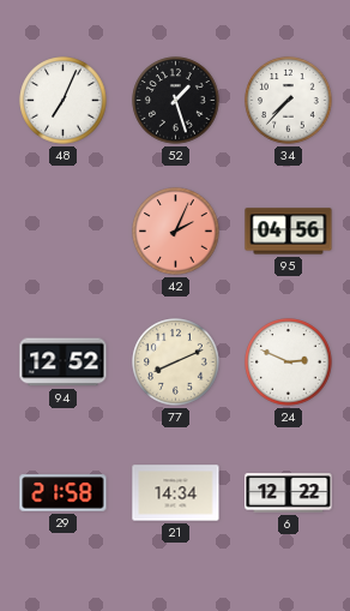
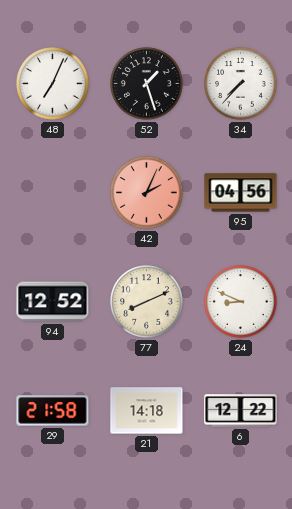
24: 2:49 -> 8:49
21: 14:34 -> 14:18
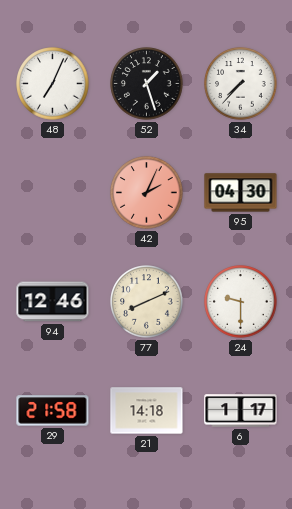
95: 04:56 -> 04:30
94: 12:52 -> 12:46
24: 8:49 -> 9:30
6: 12:22 -> 1:17
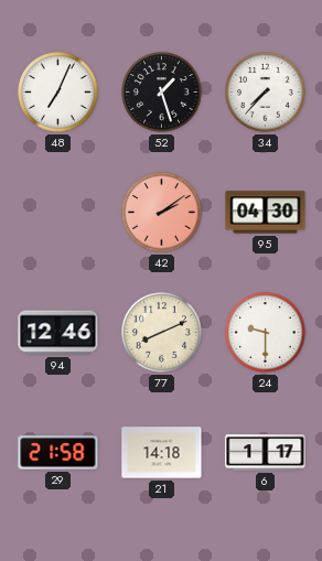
42: 2:04 -> 2:09
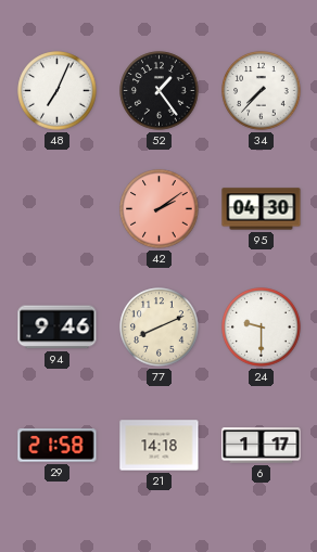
52: 1:27 -> 1:24
94: 12:46 -> 9:46
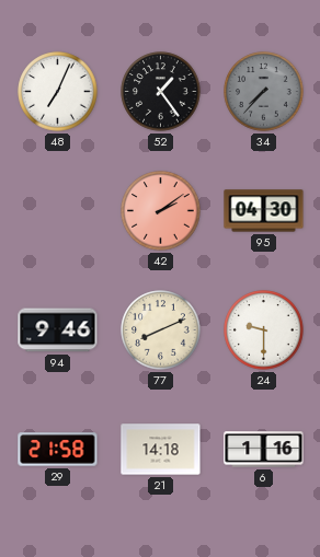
34 dial: white -> grey
6: 1:17 -> 1:16
